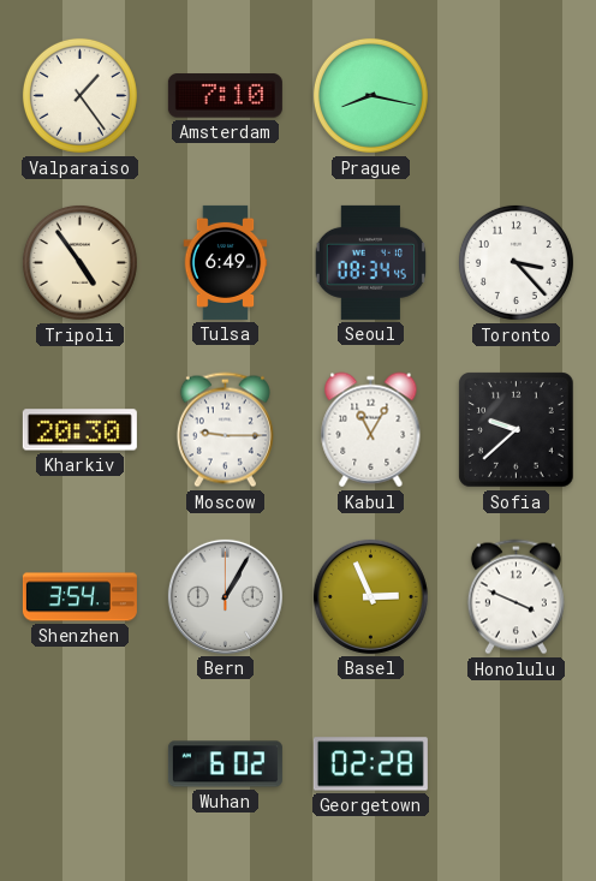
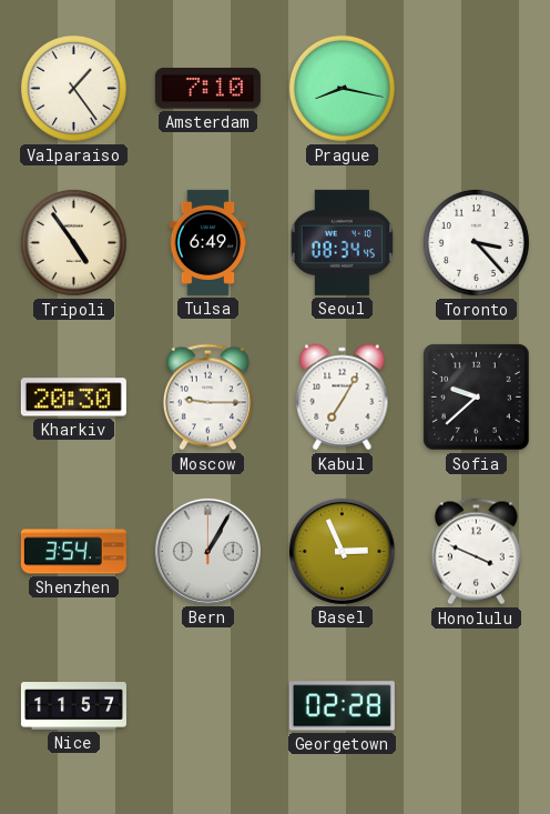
Kabul: 11:05 -> 7:05
Nice: none -> 11:57
Wuhan: 6:02 -> none
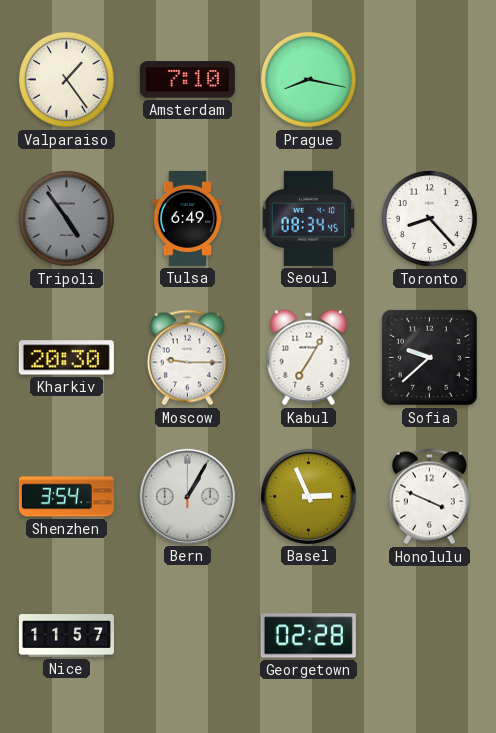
Tripoli dial: cream -> grey
Toronto: 3:23 -> 8:23
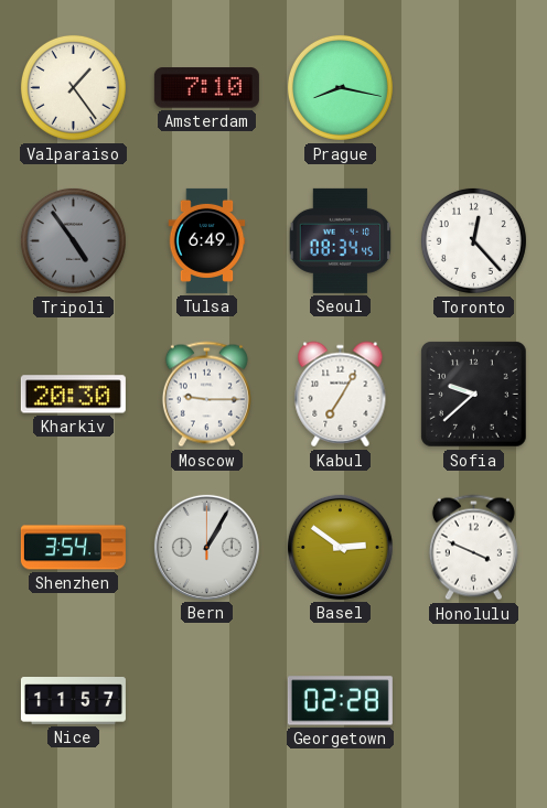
Toronto: 8:23 -> 12:23
Basel: 2:56 -> 2:51
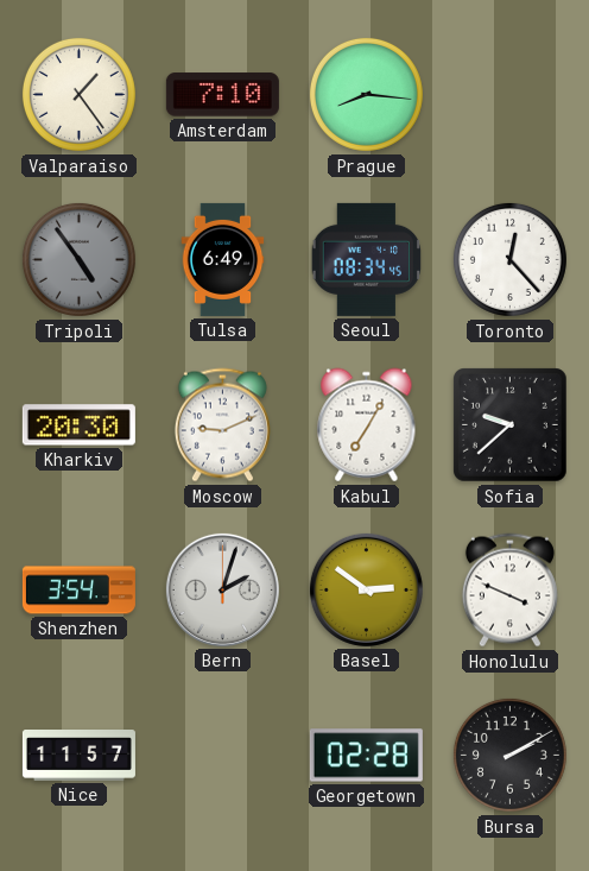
Prague: 8:17 -> 8:16
Moscow: 9:15 -> 9:11
Bern: 1:05 -> 2:03
Bursa: none -> 2:10
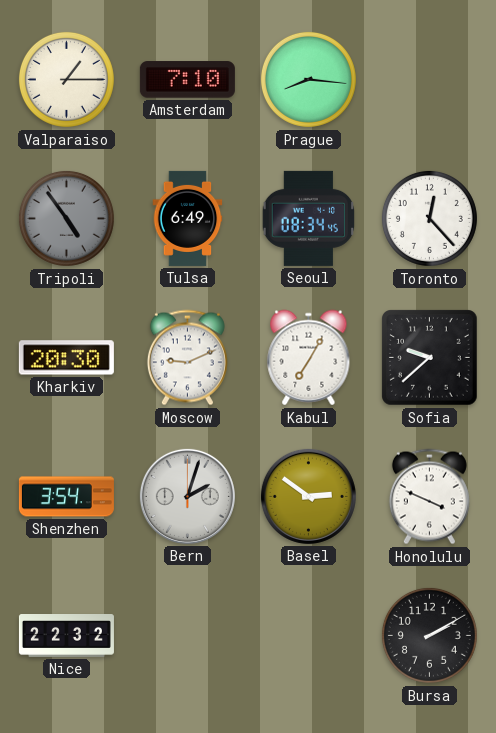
Valparaiso: 1:24 -> 1:15
Nice: 11:57 -> 22:32
Georgetown: 02:28 -> none
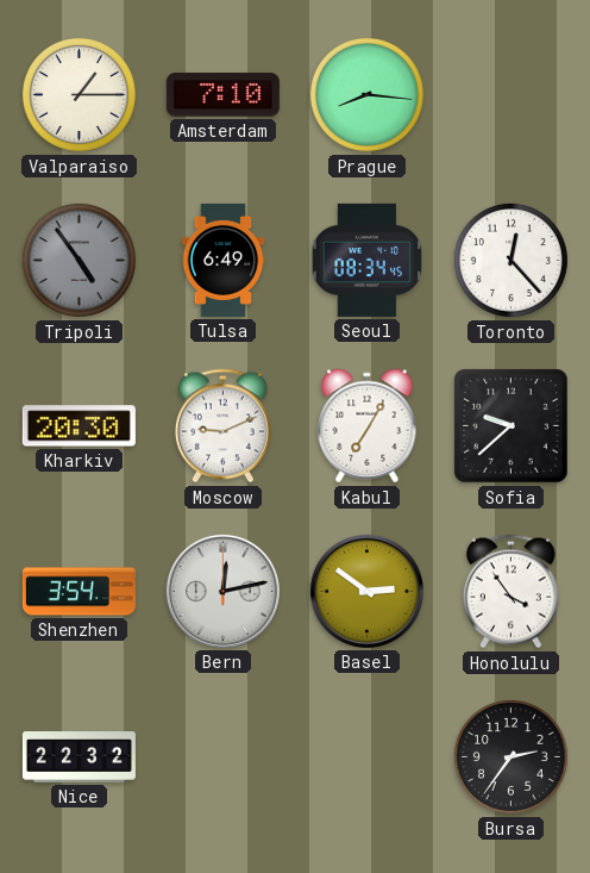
Bern: 2:03 -> 12:13
Honolulu: 3:49 -> 3:54
Bursa: 2:10 -> 2:36
